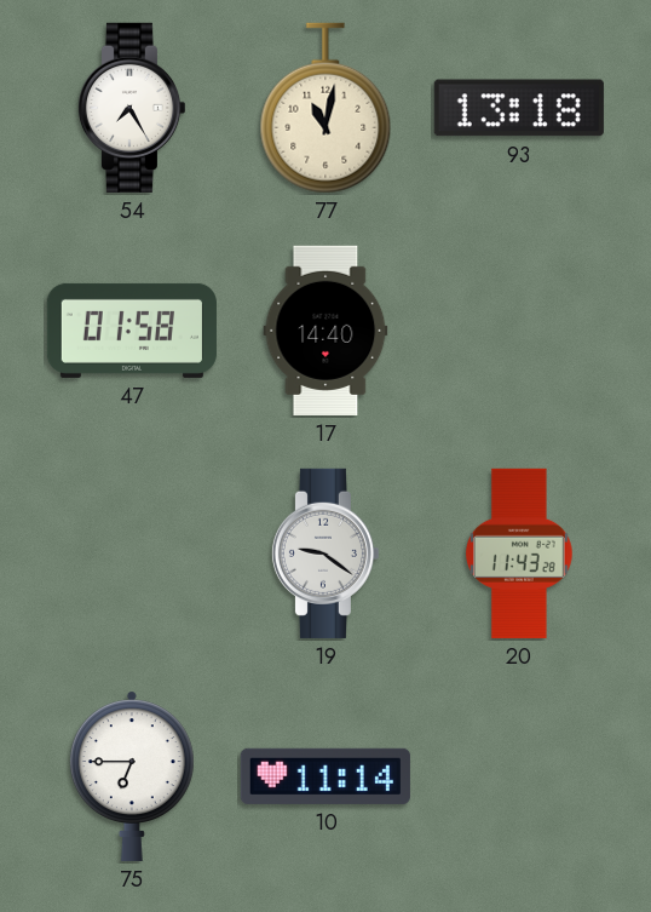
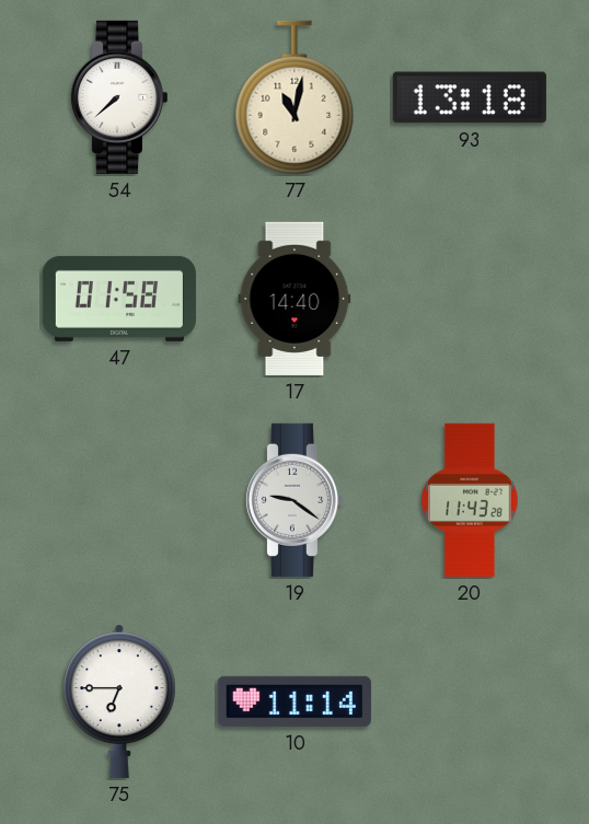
54: 7:25 -> 7:38
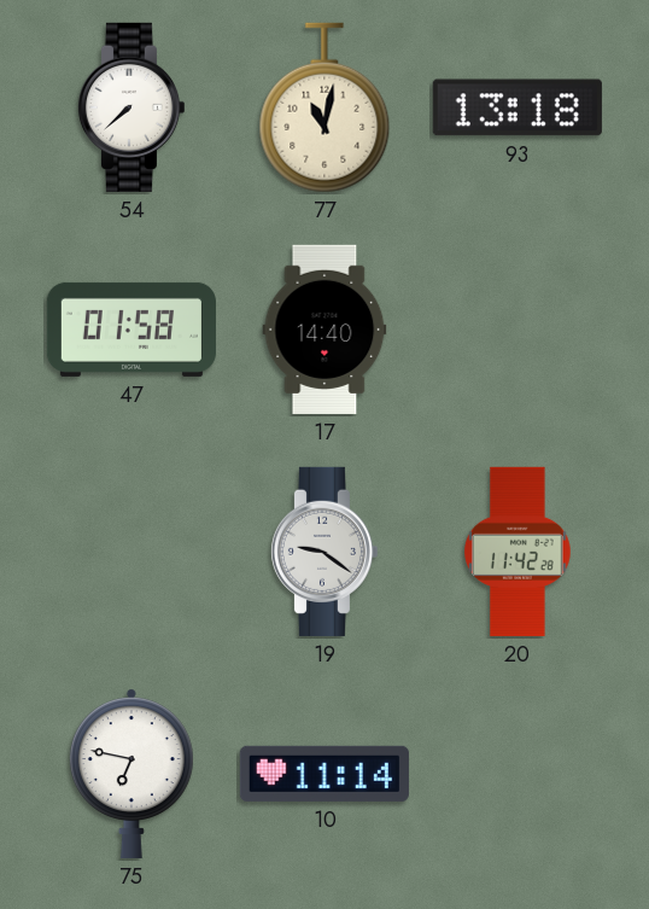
20: 11:43 -> 11:42
75: 6:45 -> 6:47
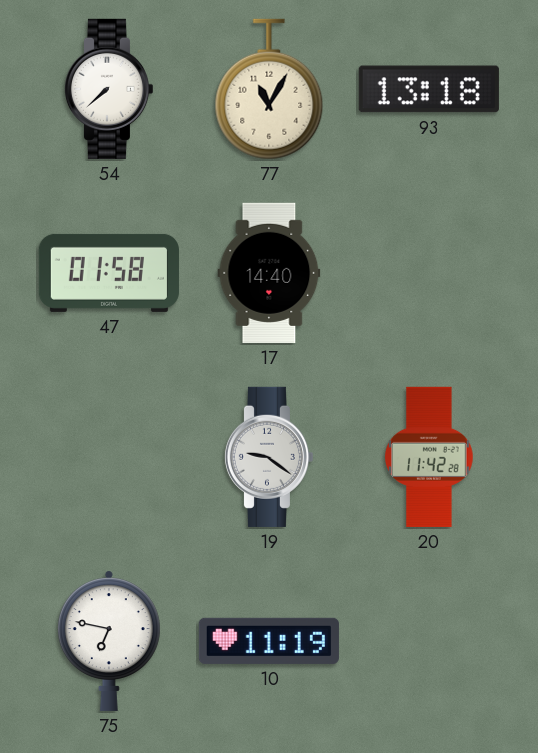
77: 11:02 -> 11:05
10: 11:14 -> 11:19
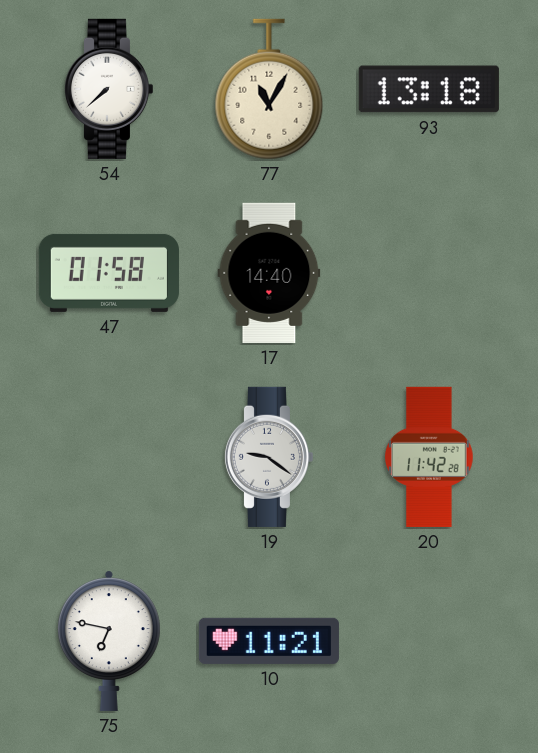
10: 11:19 -> 11:21
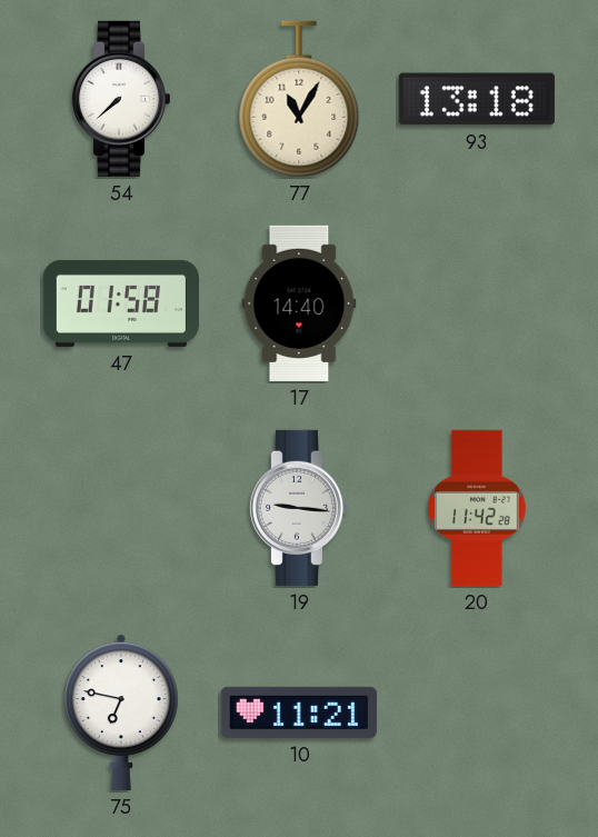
19: 9:21 -> 9:16
